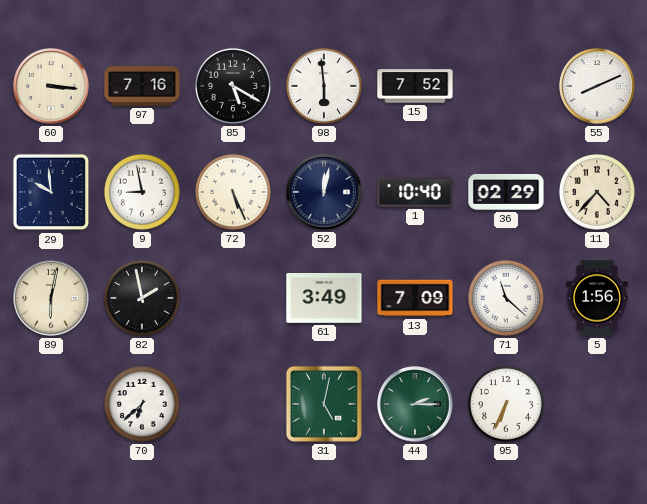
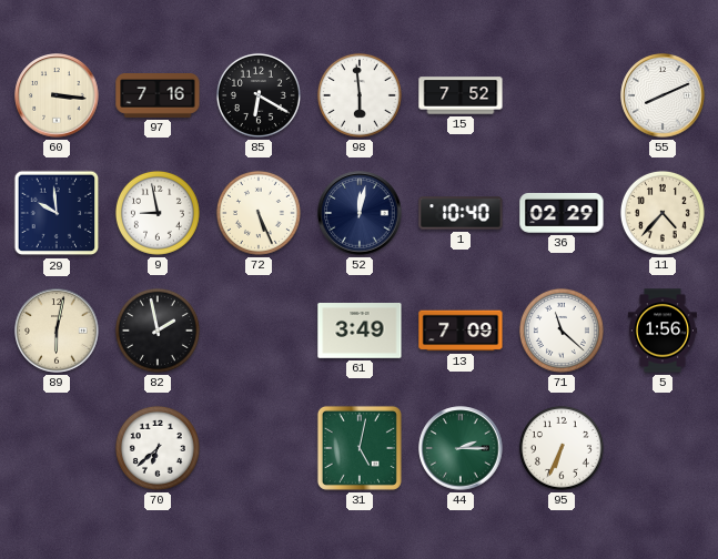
85: 5:20 -> 6:20
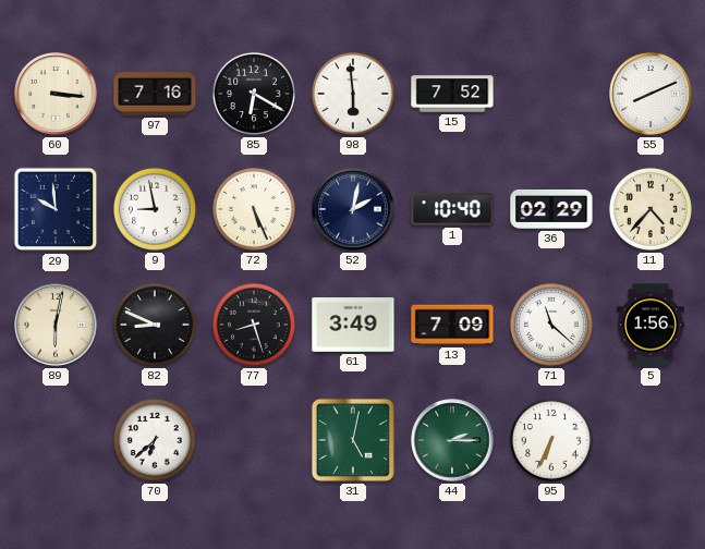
52: 12:02 -> 2:02
82: 1:58 -> 8:49
77: none -> 8:27
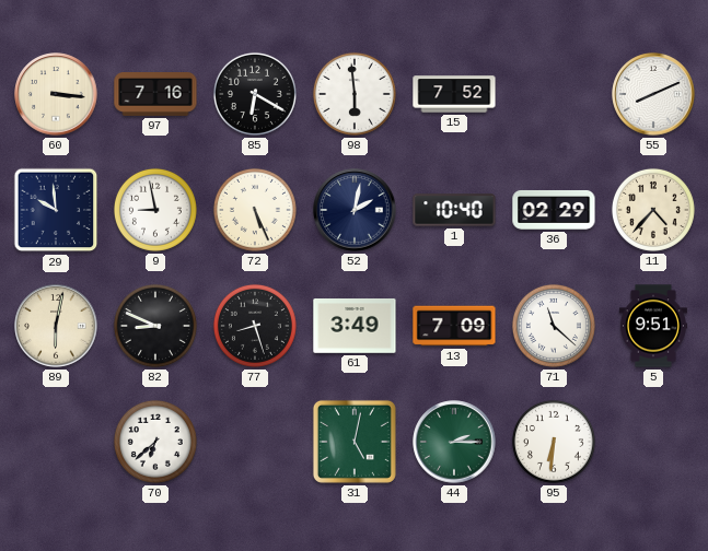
5: 1:56 -> 9:51
95: 6:34 -> 6:31
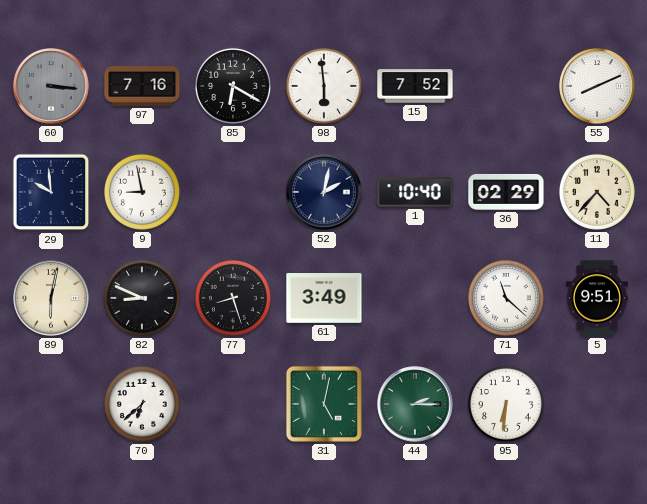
60 dial: cream -> grey
72: 5:26 -> none
13: 7:09 -> none
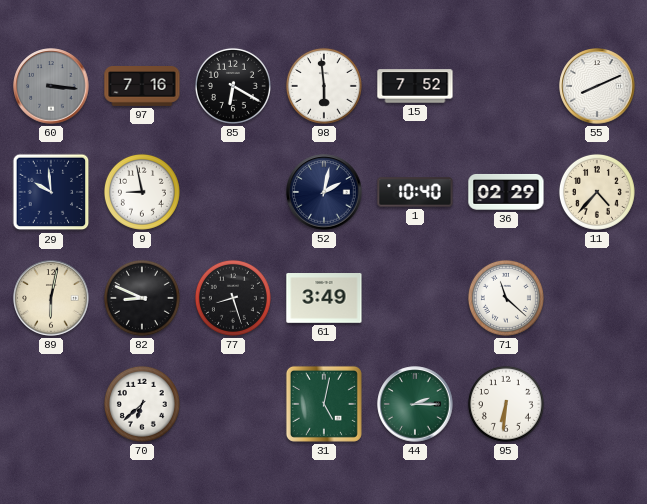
5: 9:51 -> none
